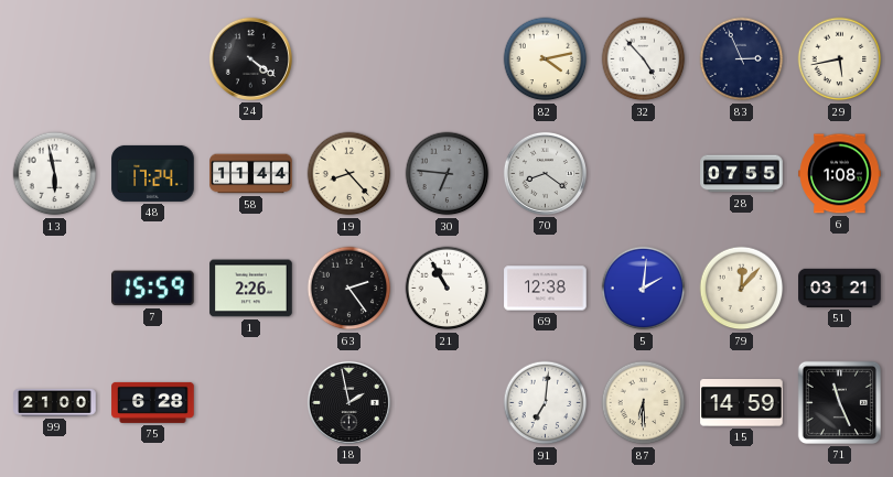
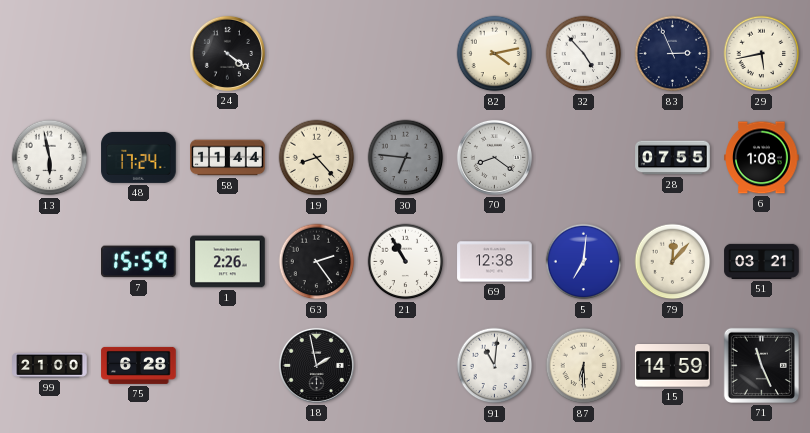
5: 2:01 -> 7:01
91: 7:01 -> 11:01
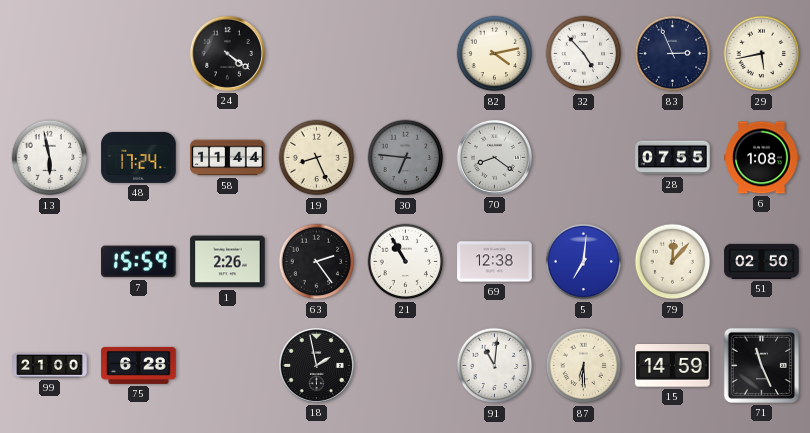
19: 8:23 -> 8:26
51: 03:21 -> 02:50
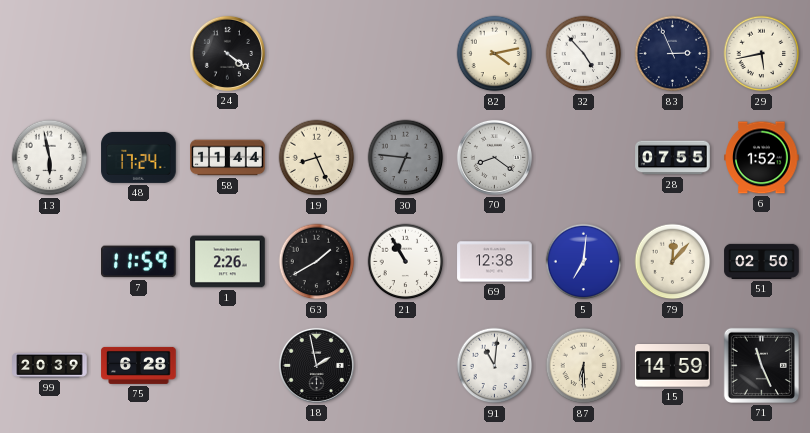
6: 1:08 -> 1:52
7: 15:59 -> 11:59
63: 2:24 -> 1:40
99: 21:00 -> 20:39
